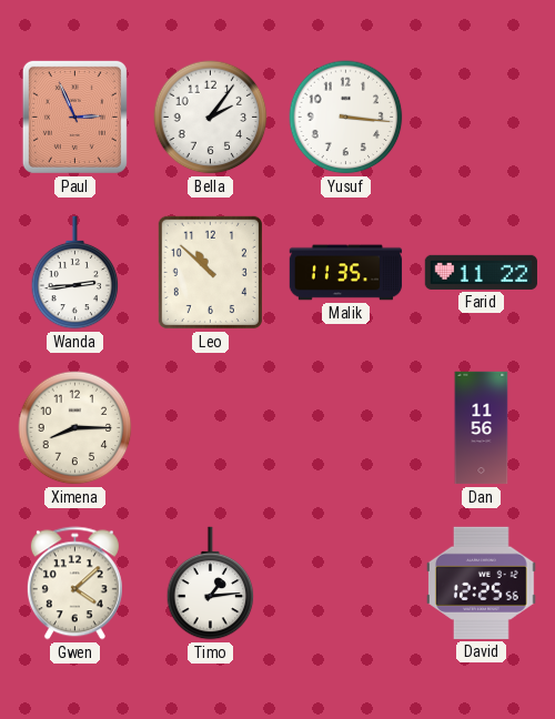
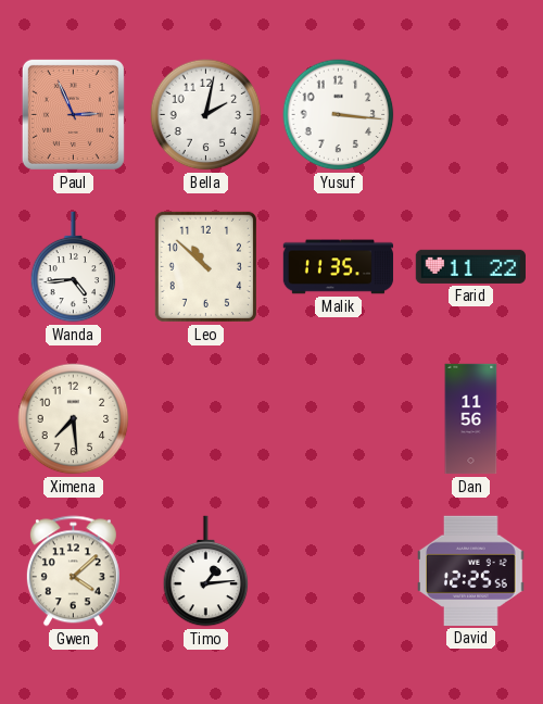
Bella: 2:06 -> 2:02
Wanda: 2:44 -> 4:44
Ximena: 8:15 -> 7:29
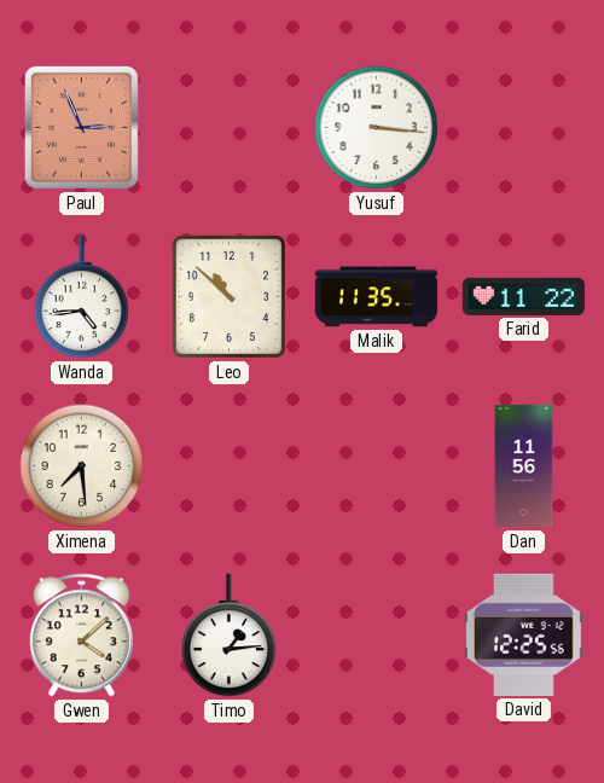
Bella: 2:02 -> none
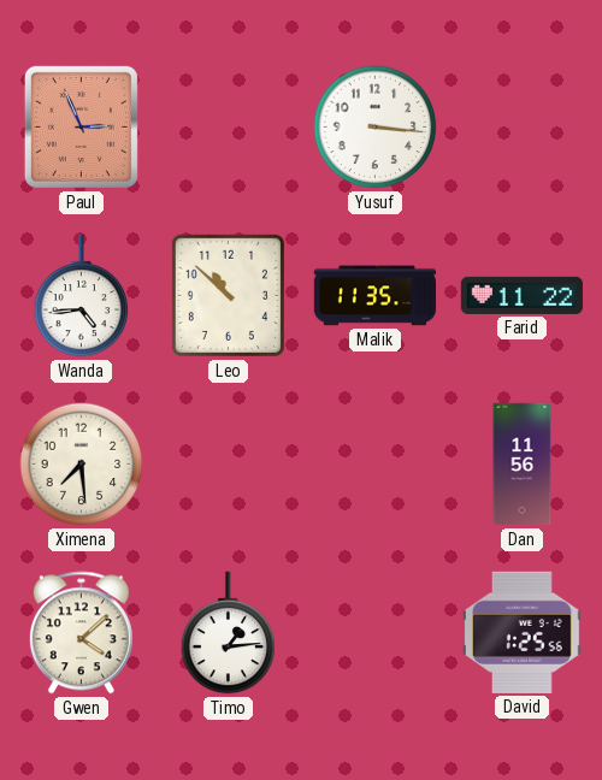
David: 12:25 -> 1:25
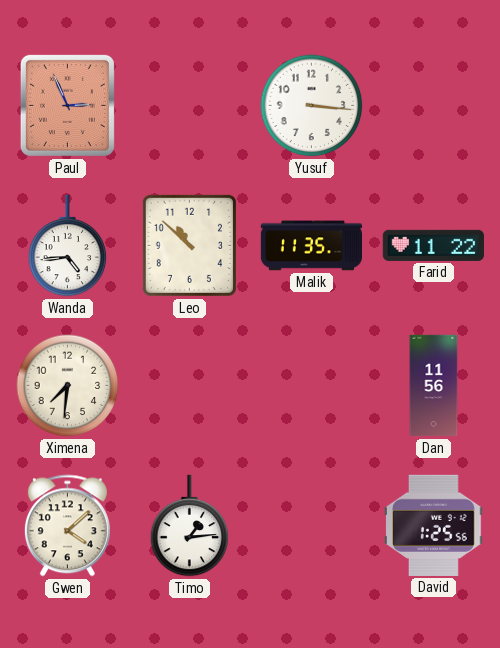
Ximena: 7:29 -> 7:31
